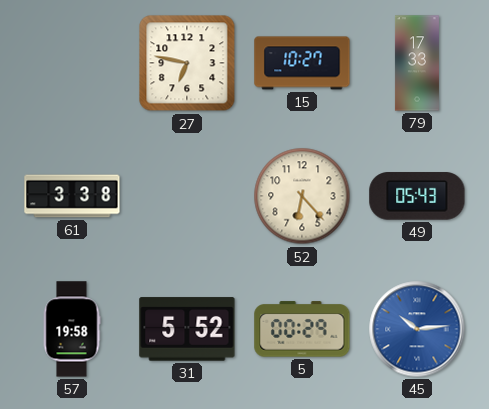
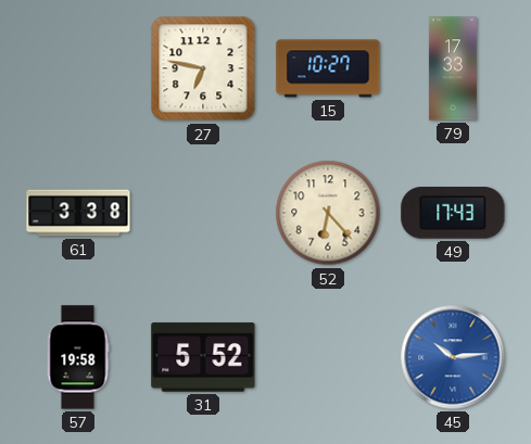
49: 05:43 -> 17:43
5: 00:29 -> none
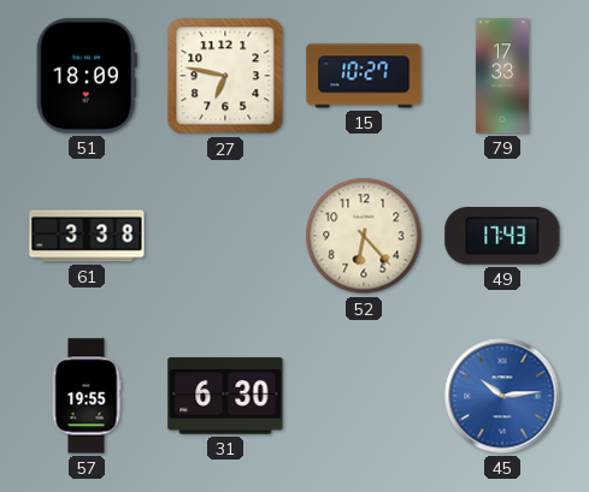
51: none -> 18:09
57: 19:58 -> 19:55
31: 5:52 -> 6:30
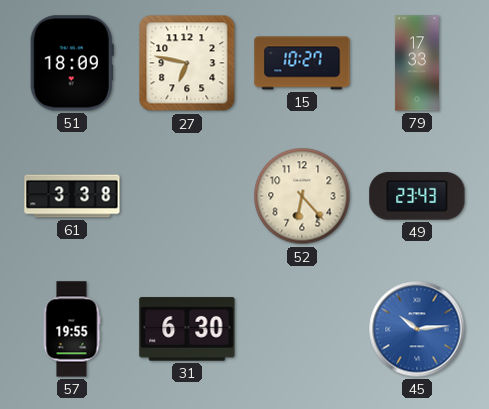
49: 17:43 -> 23:43
